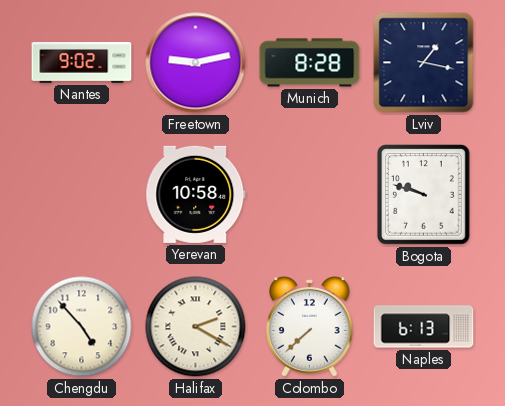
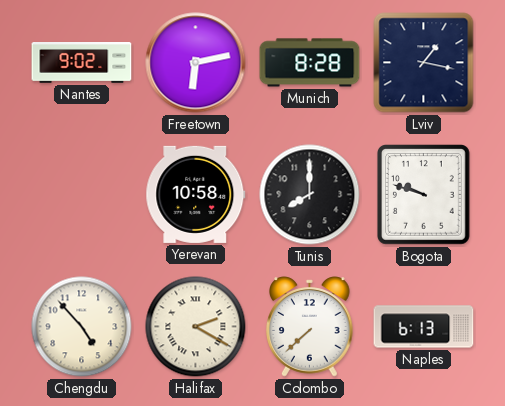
Freetown: 9:13 -> 6:13
Tunis: none -> 8:00
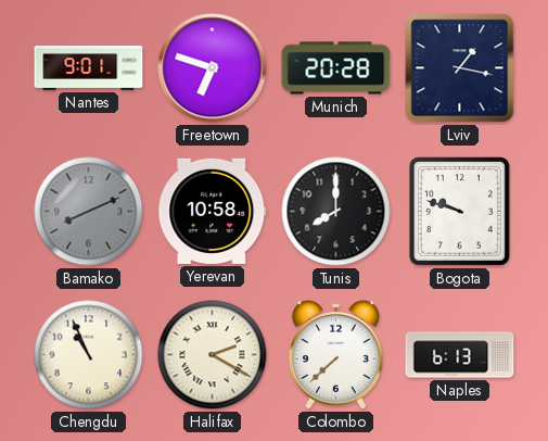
Nantes: 9:02 -> 9:01
Freetown: 6:13 -> 6:48
Munich: 8:28 -> 20:28
Bamako: none -> 8:11
Chengdu: 4:53 -> 10:56
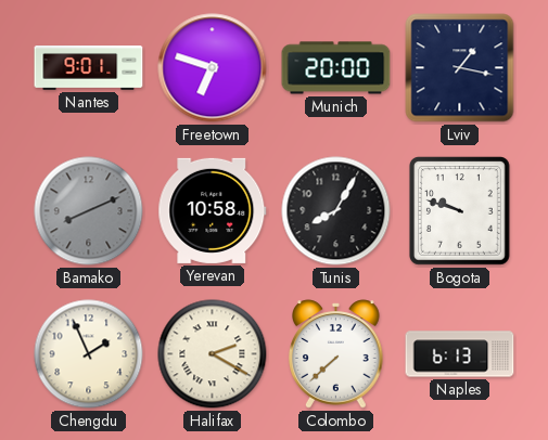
Munich: 20:28 -> 20:00
Tunis: 8:00 -> 8:05
Chengdu: 10:56 -> 1:56
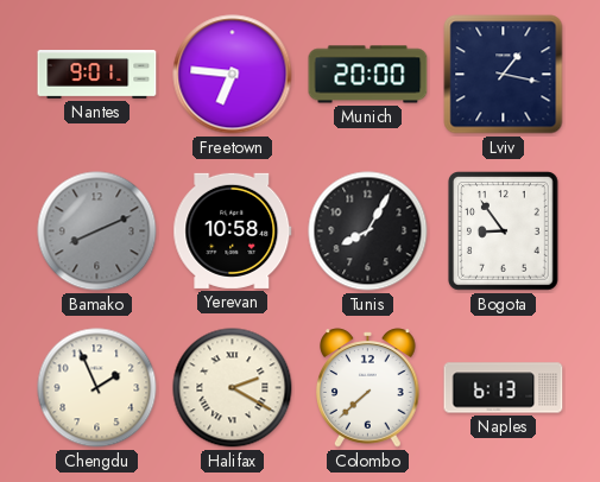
Freetown: 6:48 -> 6:46
Bogota: 9:48 -> 8:54
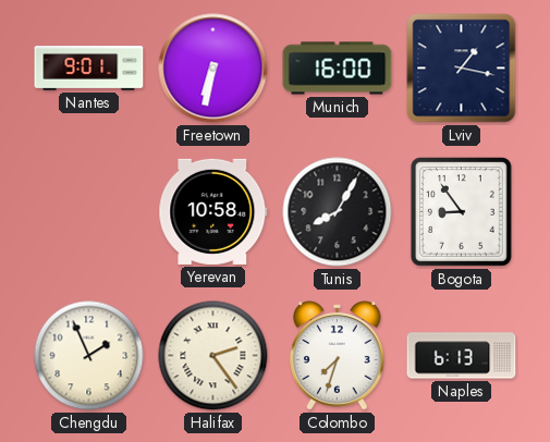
Freetown: 6:46 -> 6:32
Munich: 20:00 -> 16:00
Bamako: 8:11 -> none
Halifax: 2:20 -> 2:24
Colombo: 7:38 -> 7:33
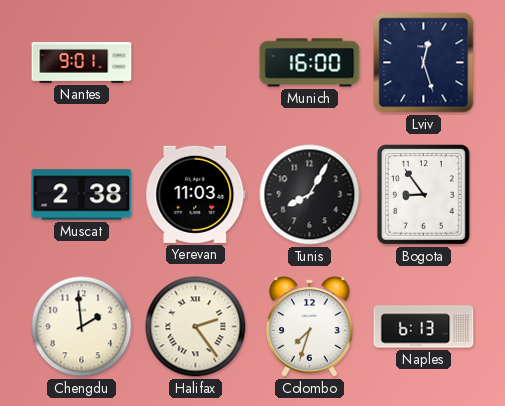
Freetown: 6:32 -> none
Lviv: 1:17 -> 12:27
Muscat: none -> 2:38
Yerevan: 10:58 -> 11:03
Chengdu: 1:56 -> 1:59
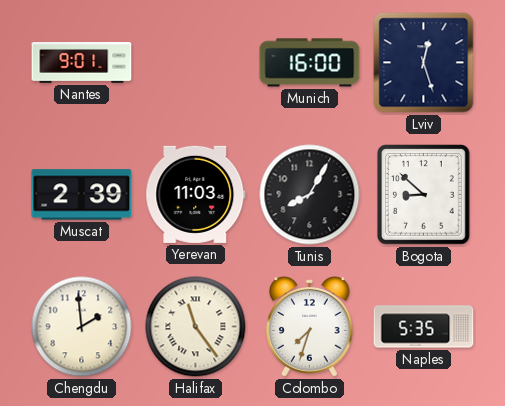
Muscat: 2:38 -> 2:39
Bogota: 8:54 -> 8:52
Halifax: 2:24 -> 11:24
Naples: 6:13 -> 5:35
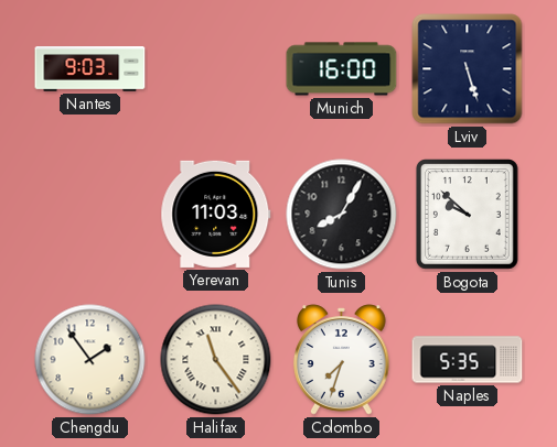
Nantes: 9:01 -> 9:03
Lviv: 12:27 -> 5:27
Muscat: 2:39 -> none
Bogota: 8:52 -> 9:52
Chengdu: 1:59 -> 1:54
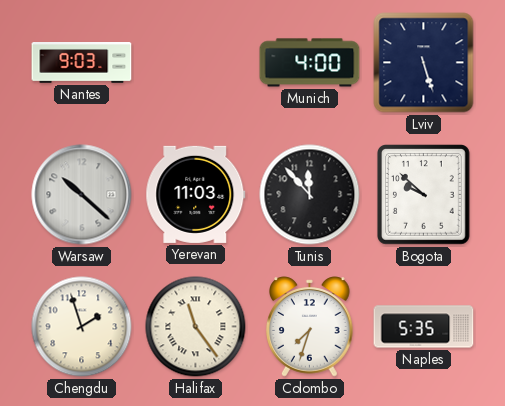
Munich: 16:00 -> 4:00
Warsaw: none -> 10:22
Tunis: 8:05 -> 11:53
Chengdu: 1:54 -> 1:57
